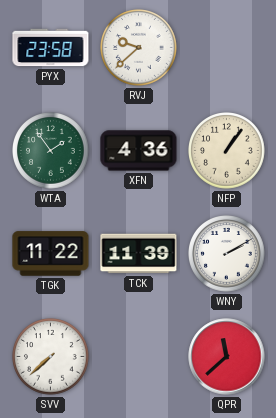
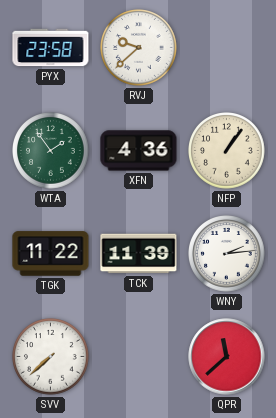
WNY: 2:10 -> 2:14
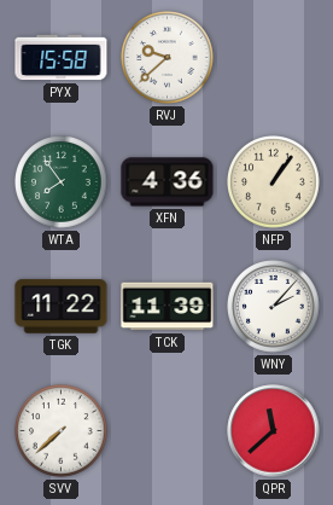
PYX: 23:58 -> 15:58
WTA: 1:54 -> 7:54
WNY: 2:14 -> 2:07
